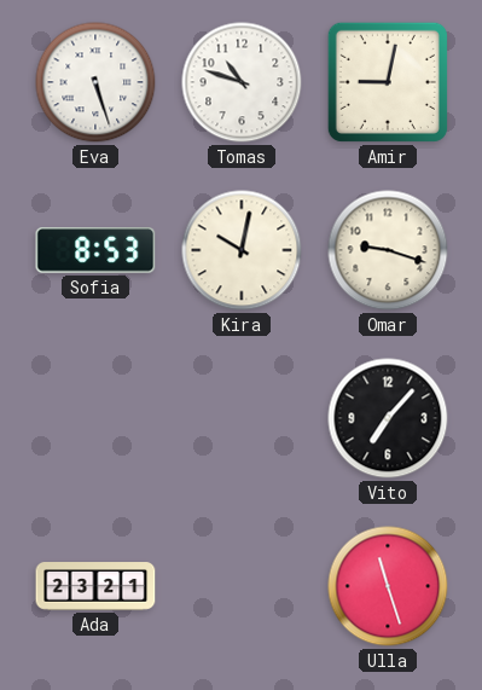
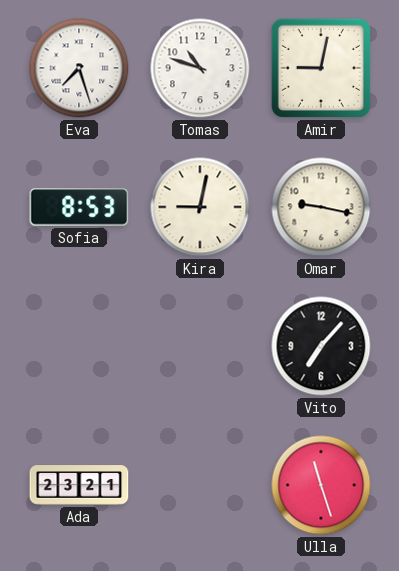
Eva: 5:27 -> 7:27
Kira: 10:02 -> 9:02
Omar: 9:18 -> 9:17
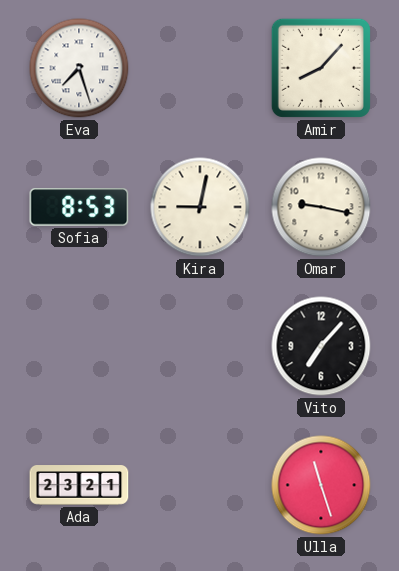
Tomas: 10:48 -> none
Amir: 9:02 -> 8:07
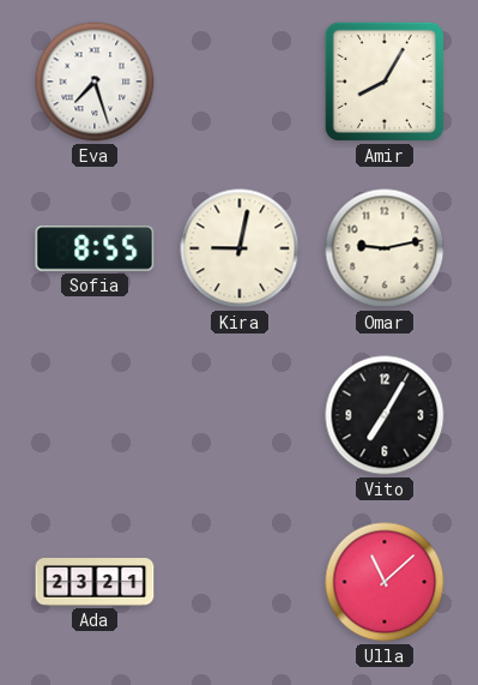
Amir: 8:07 -> 8:05
Sofia: 8:53 -> 8:55
Omar: 9:17 -> 9:13
Vito: 7:07 -> 7:05
Ulla: 11:27 -> 11:08
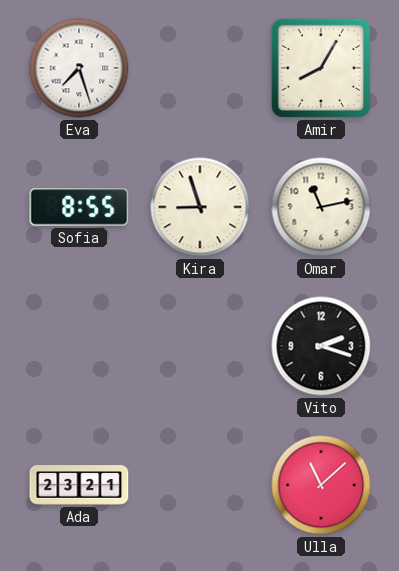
Kira: 9:02 -> 8:57
Omar: 9:13 -> 11:13
Vito: 7:05 -> 2:18
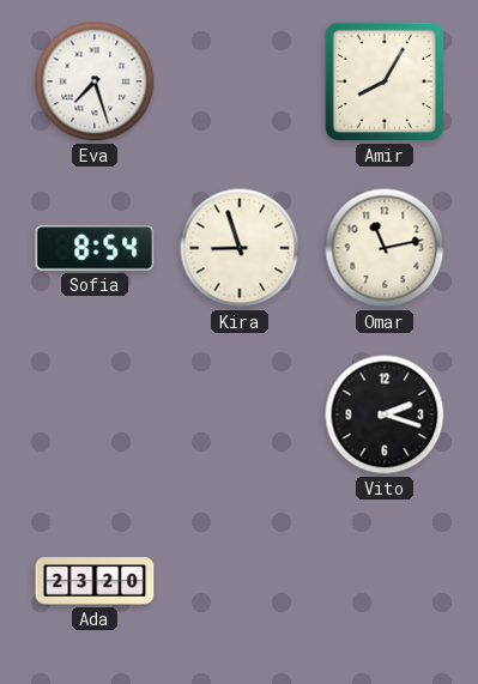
Sofia: 8:55 -> 8:54
Ada: 23:21 -> 23:20
Ulla: 11:08 -> none
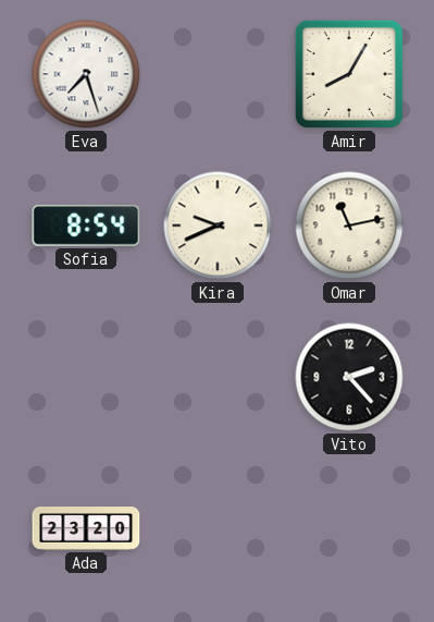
Kira: 8:57 -> 9:41
Vito: 2:18 -> 2:23
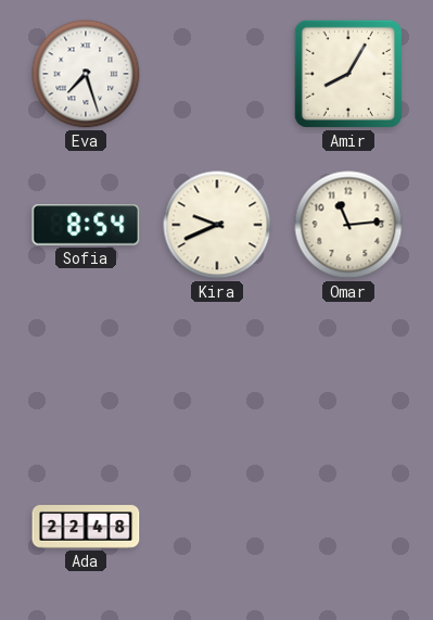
Omar: 11:13 -> 11:14
Vito: 2:23 -> none
Ada: 23:20 -> 22:48
